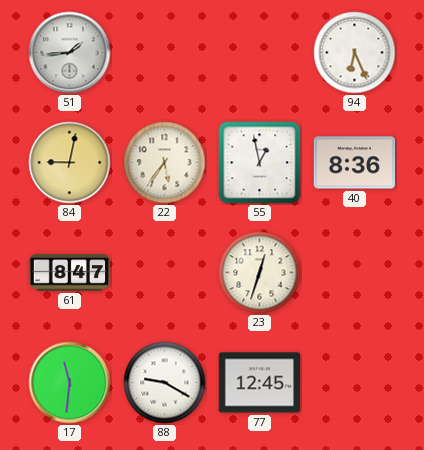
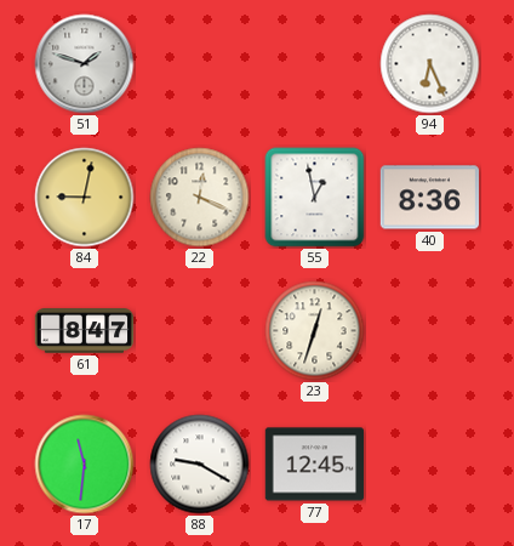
51: 1:44 -> 1:48
22: 5:36 -> 12:19
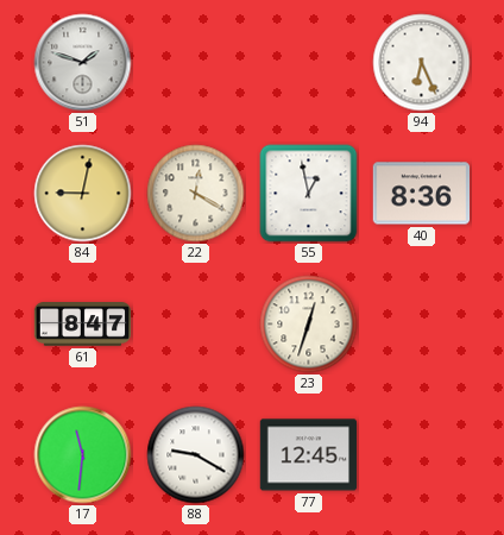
22: 12:19 -> 12:20
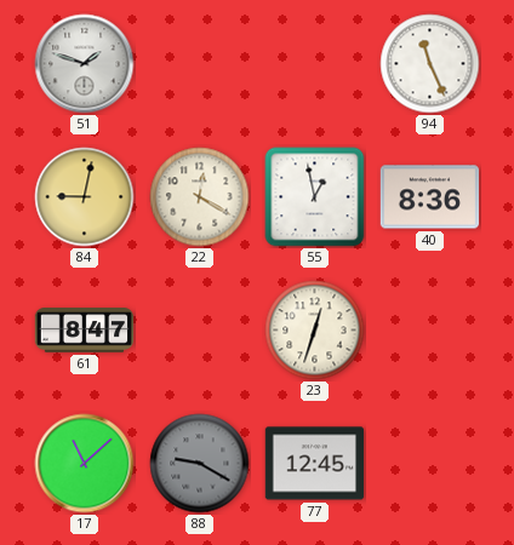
94: 6:26 -> 11:26
17: 11:31 -> 11:08
88 dial: white -> grey
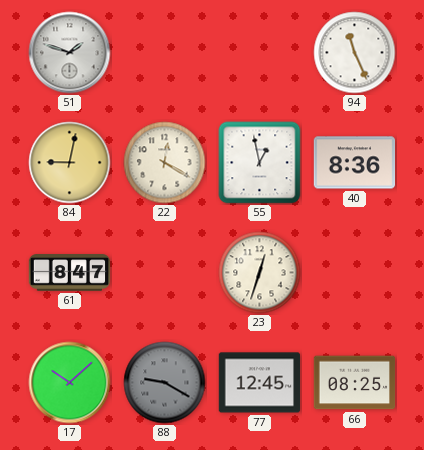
17: 11:08 -> 10:08
66: none -> 08:25
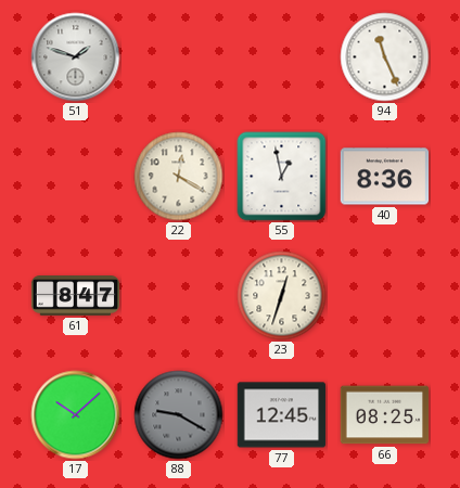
84: 9:02 -> none
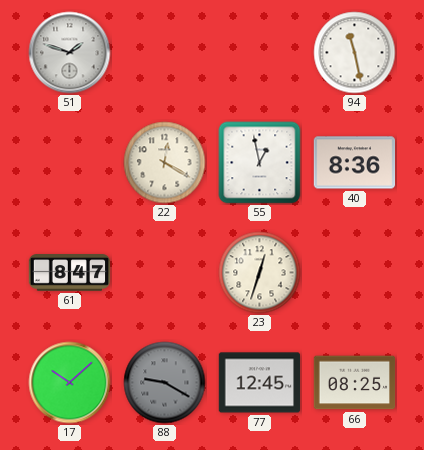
94: 11:26 -> 11:28
